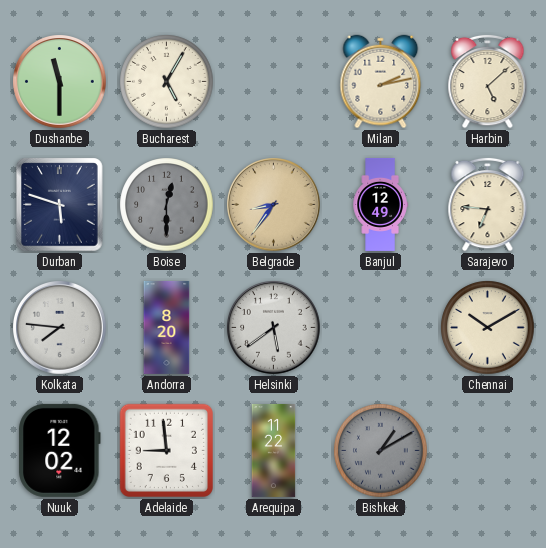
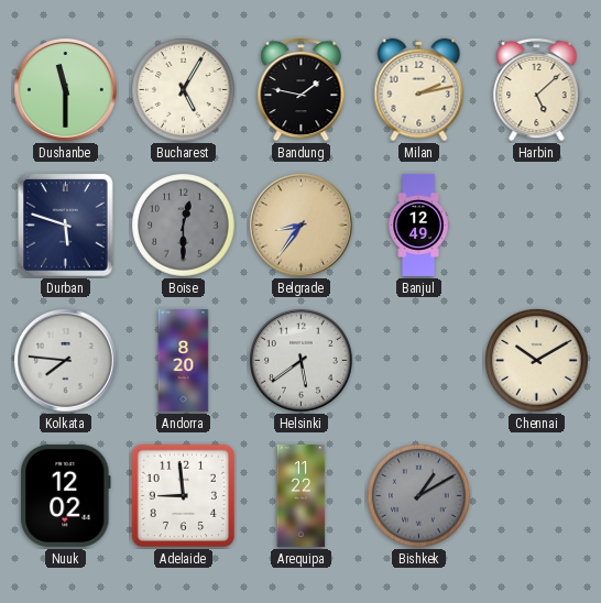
Bandung: none -> 1:47
Sarajevo: 6:46 -> none
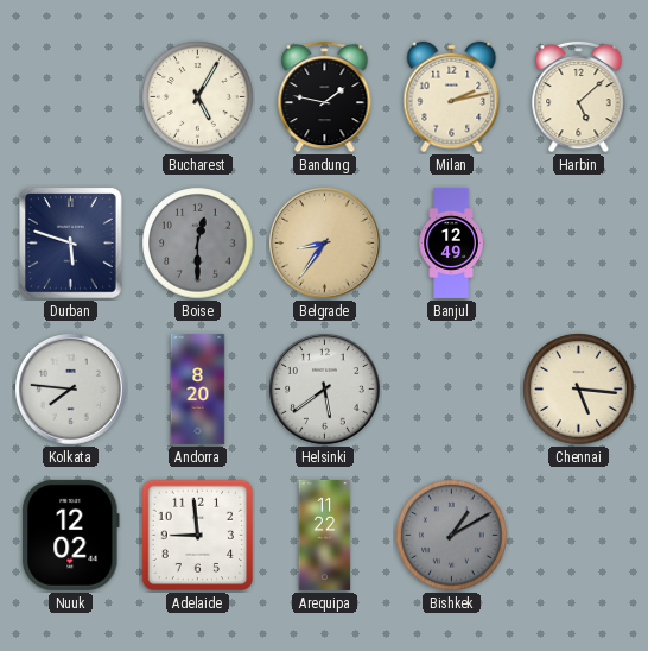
Dushanbe: 11:30 -> none
Chennai: 10:10 -> 5:16
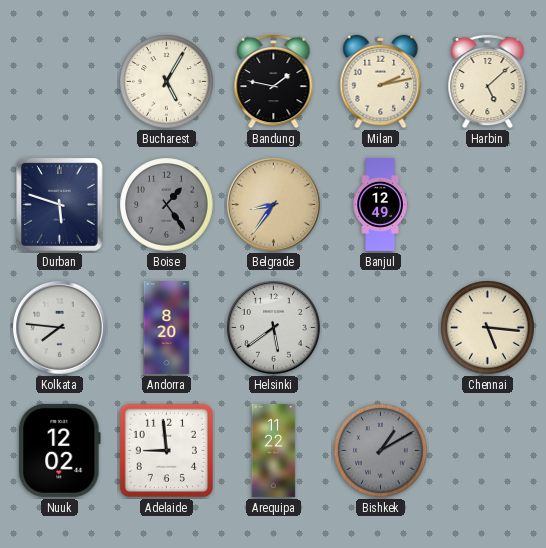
Boise: 12:30 -> 1:24
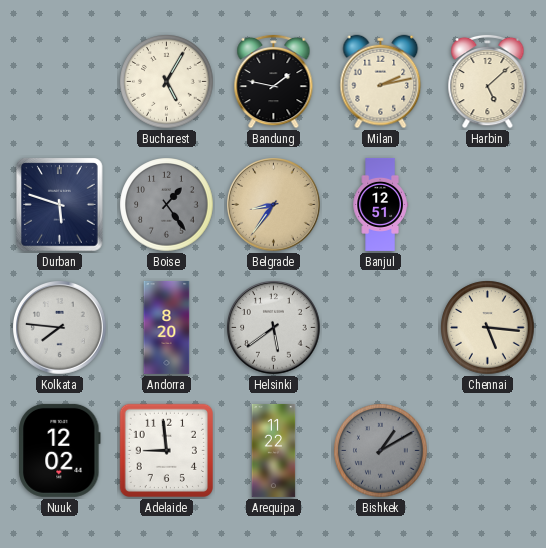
Banjul: 12:49 -> 12:51
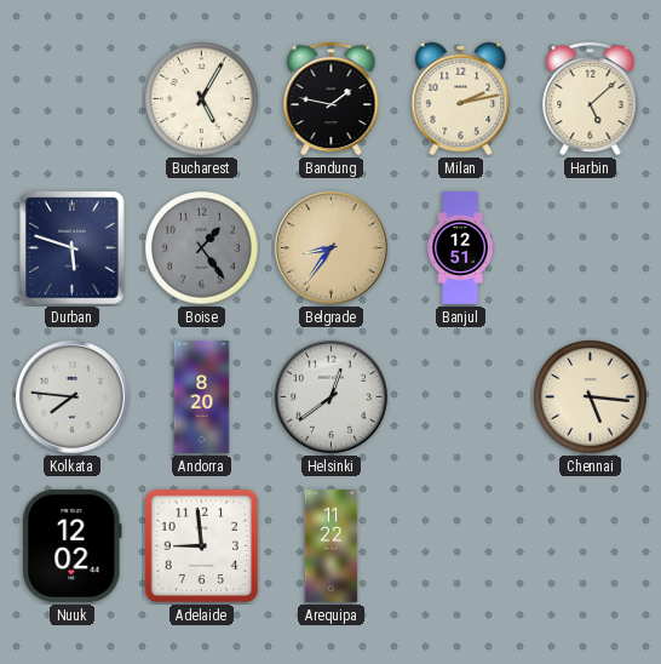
Helsinki: 5:39 -> 12:39
Bishkek: 1:10 -> none
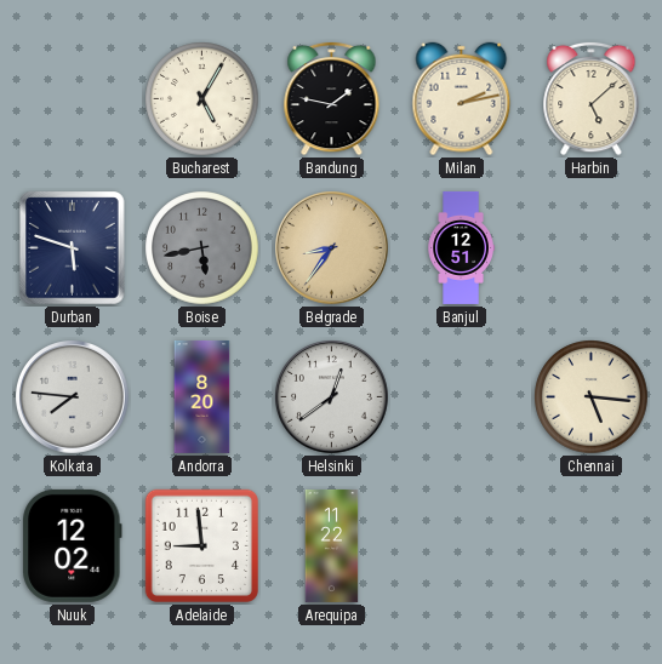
Boise: 1:24 -> 5:43
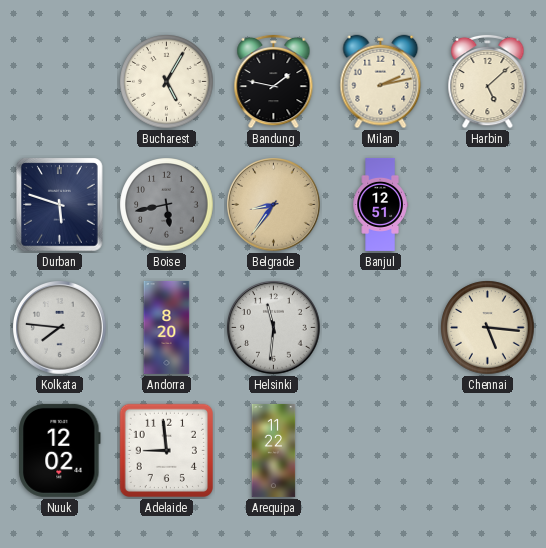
Helsinki: 12:39 -> 11:31
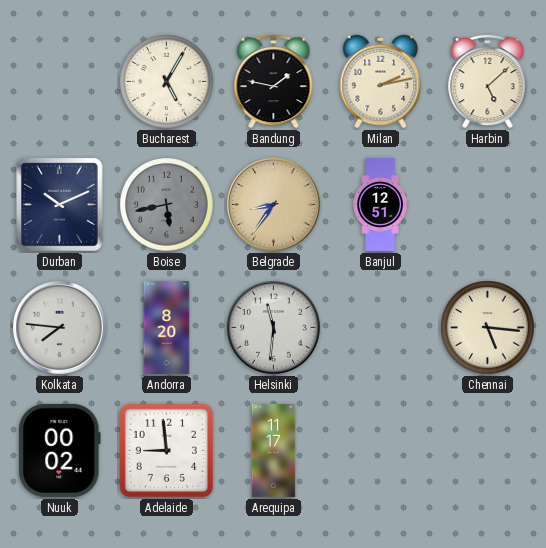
Durban: 5:48 -> 10:11
Nuuk: 12:02 -> 00:02
Arequipa: 11:22 -> 11:17
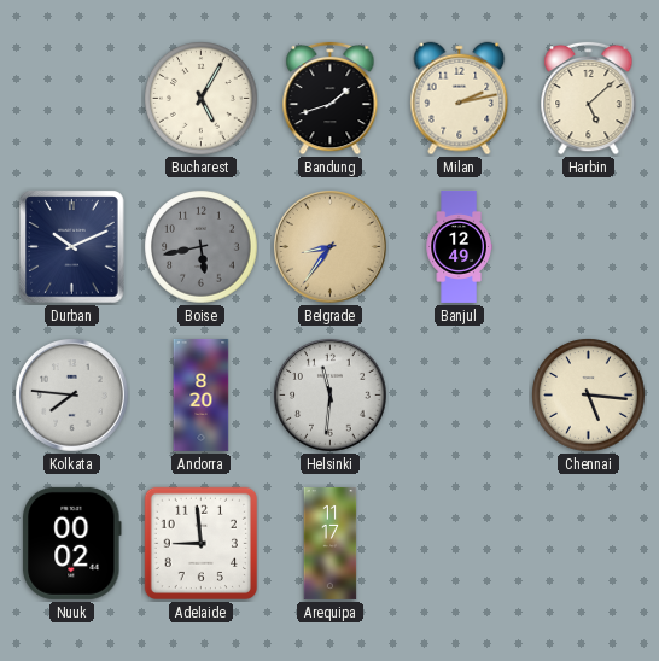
Bandung: 1:47 -> 1:42
Banjul: 12:51 -> 12:49
